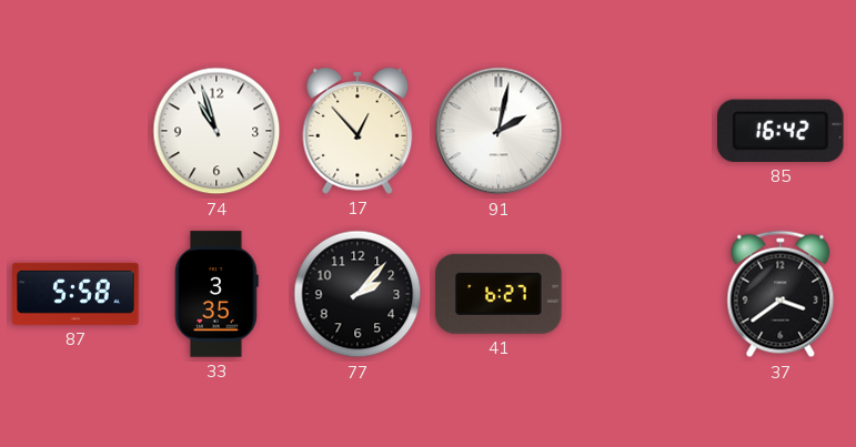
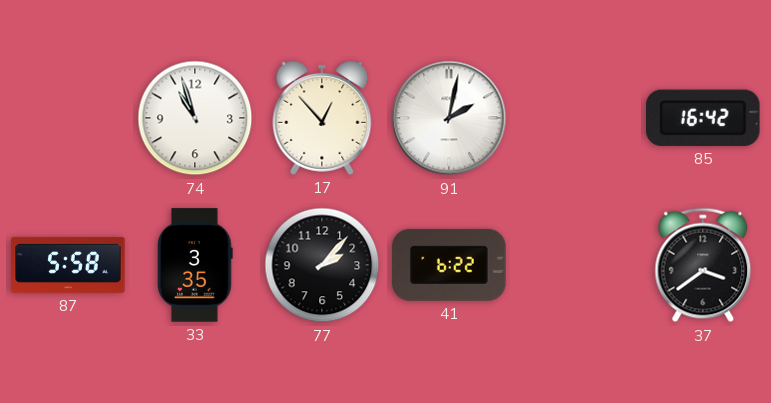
41: 6:27 -> 6:22
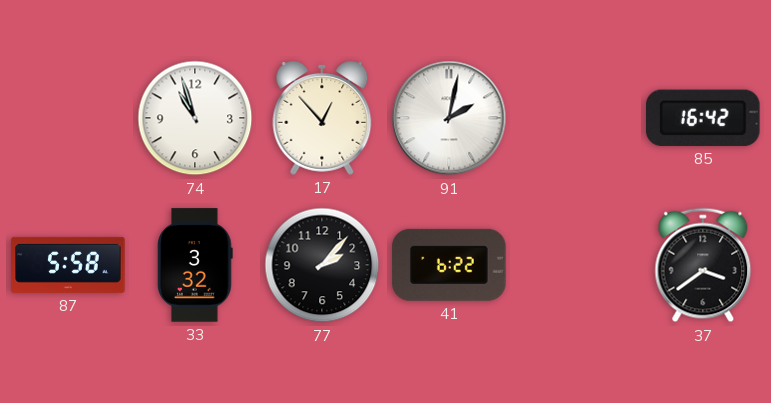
33: 3:35 -> 3:32
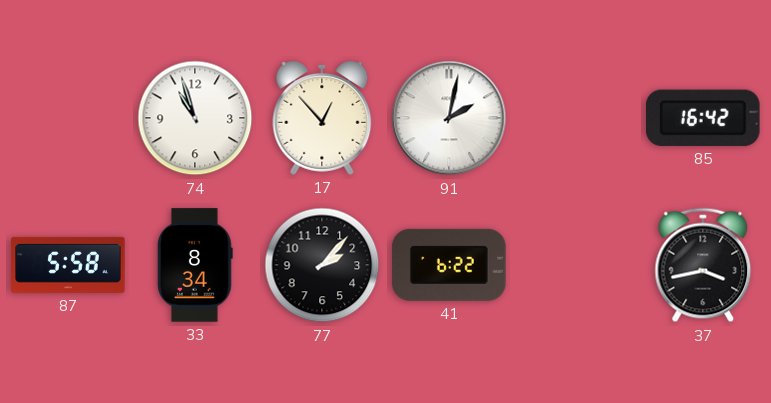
33: 3:32 -> 8:34
37: 3:39 -> 3:43
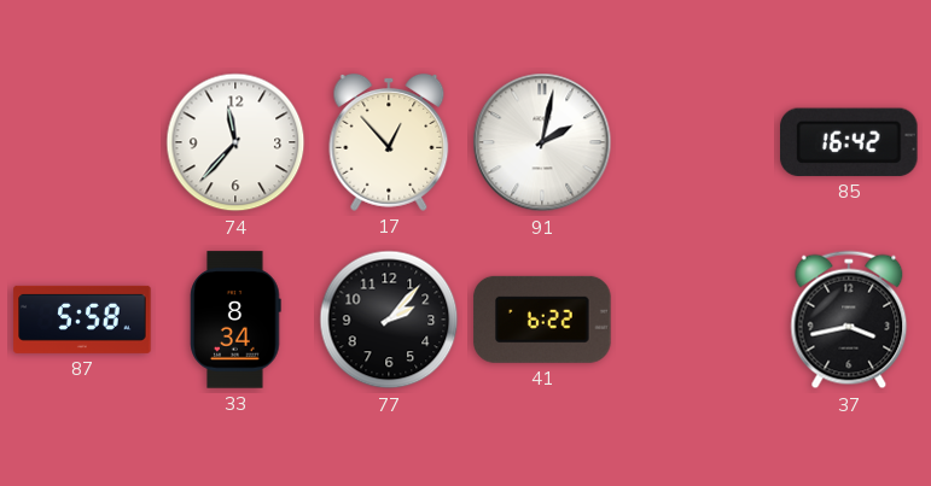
74: 10:57 -> 11:37
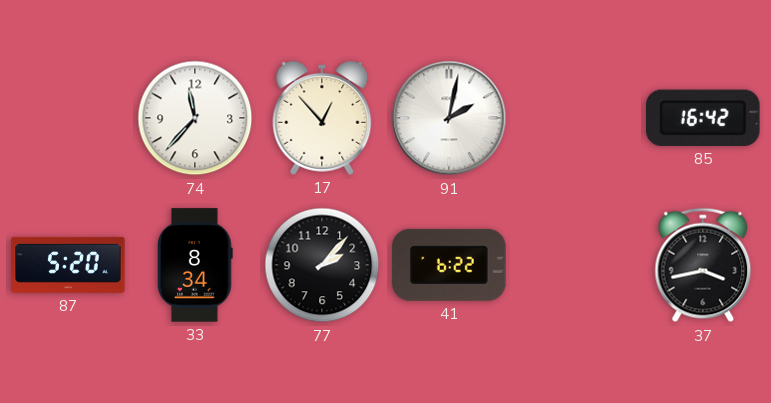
87: 5:58 -> 5:20
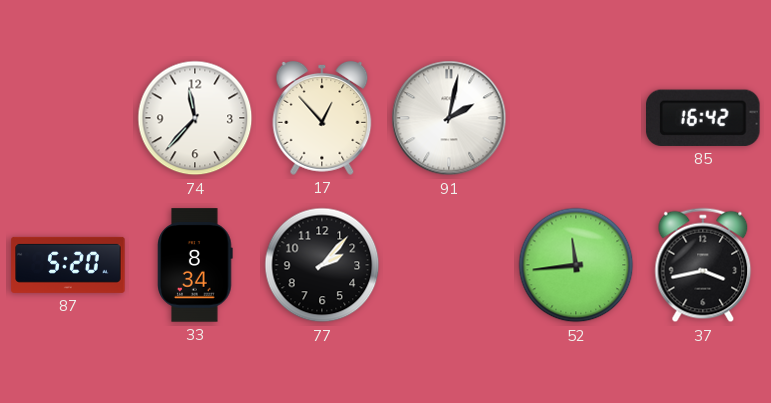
41: 6:22 -> none
52: none -> 11:44
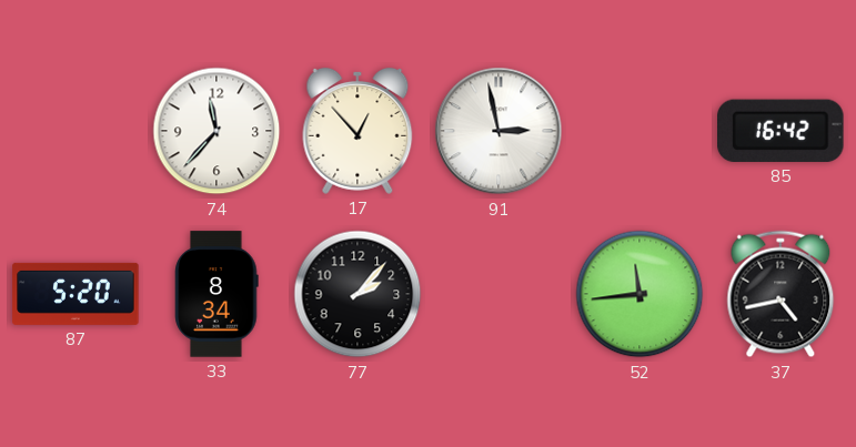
91: 2:02 -> 2:58
37: 3:43 -> 4:43
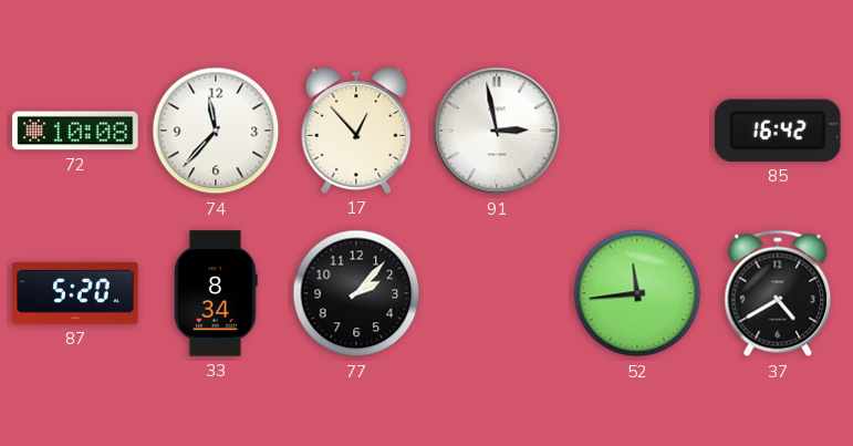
72: none -> 10:08
37: 4:43 -> 4:40
